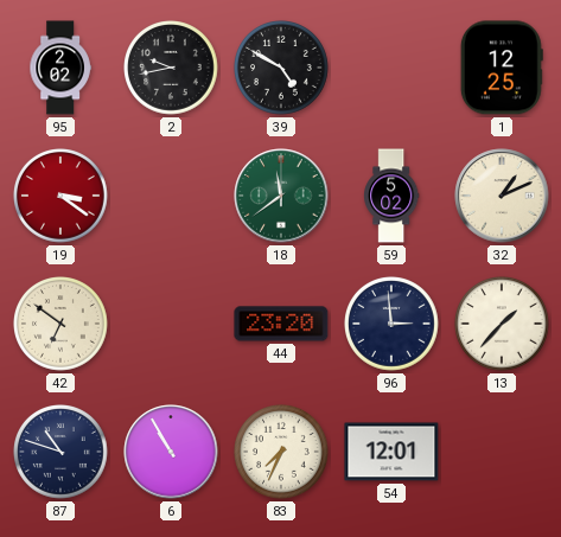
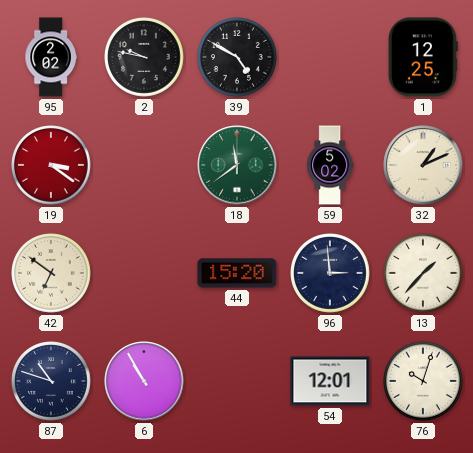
2: 9:43 -> 9:47
44: 23:20 -> 15:20
83: 7:34 -> none
76: none -> 10:03
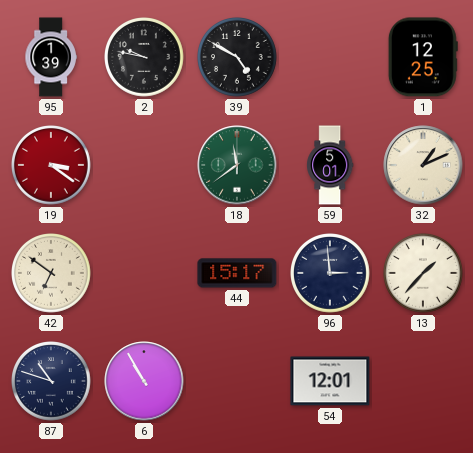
95: 2:02 -> 1:39
59: 5:02 -> 5:01
44: 15:20 -> 15:17
76: 10:03 -> none
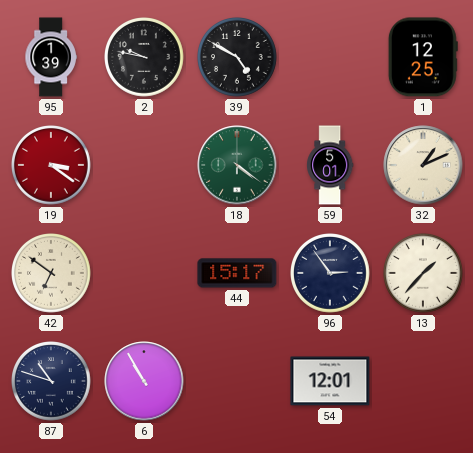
18: 11:39 -> 4:21
96: 2:59 -> 2:54
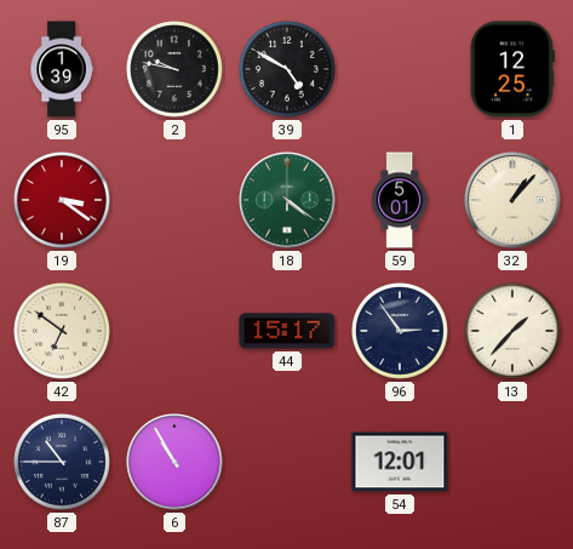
32: 1:11 -> 1:07
87: 10:48 -> 10:45
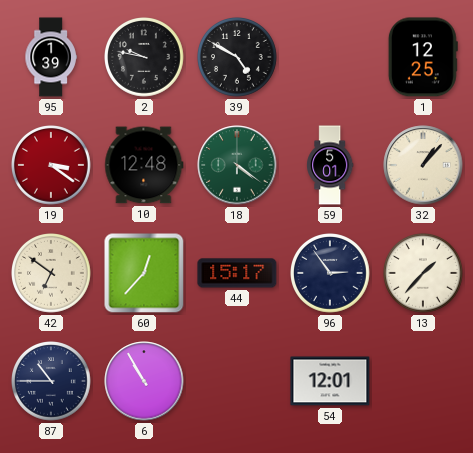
10: none -> 12:48
60: none -> 12:37
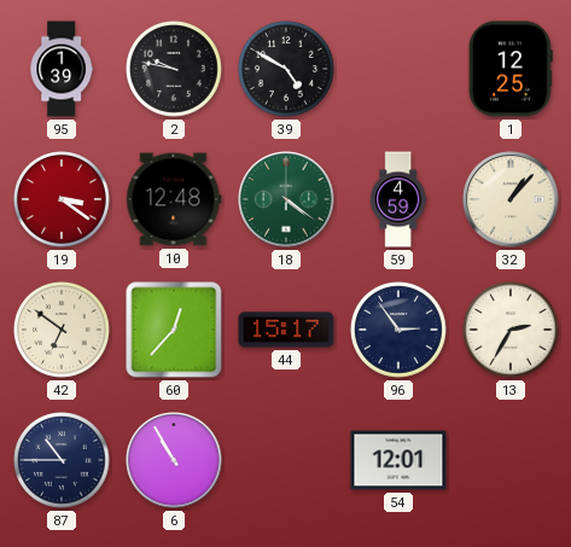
59: 5:01 -> 4:59
13: 1:37 -> 2:35
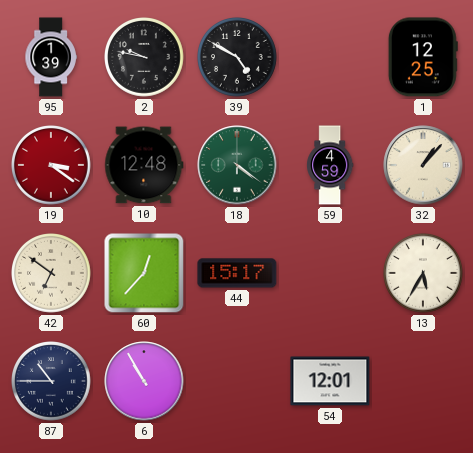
96: 2:54 -> none
13: 2:35 -> 5:35
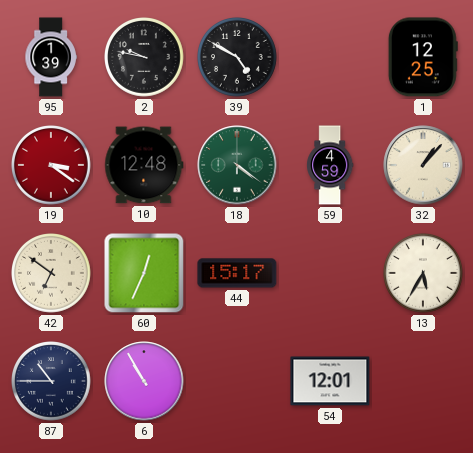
60: 12:37 -> 12:34
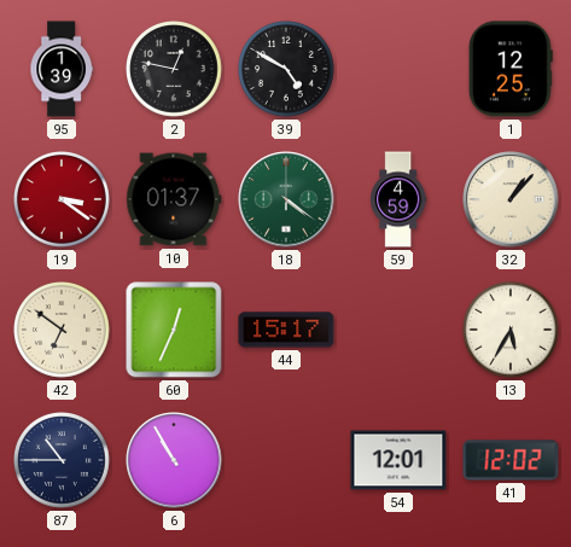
2: 9:47 -> 12:47
10: 12:48 -> 01:37
41: none -> 12:02
